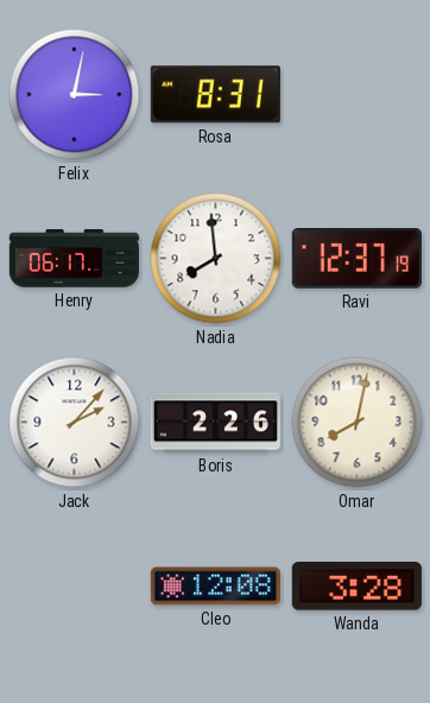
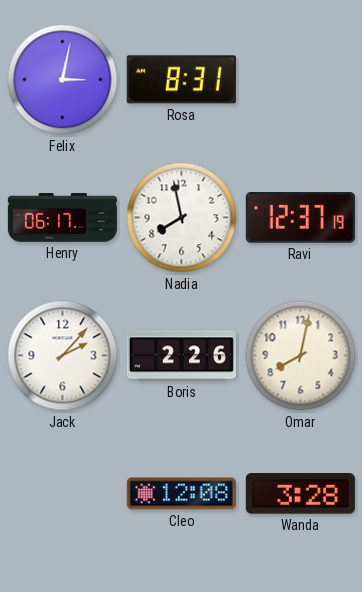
Nadia: 7:59 -> 7:58
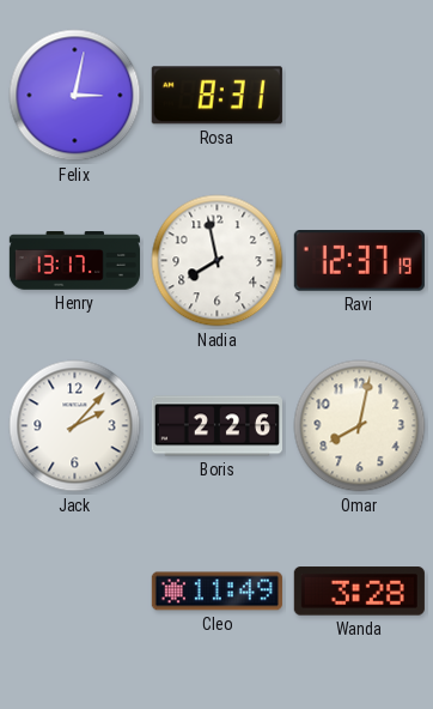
Henry: 06:17 -> 13:17
Cleo: 12:08 -> 11:49
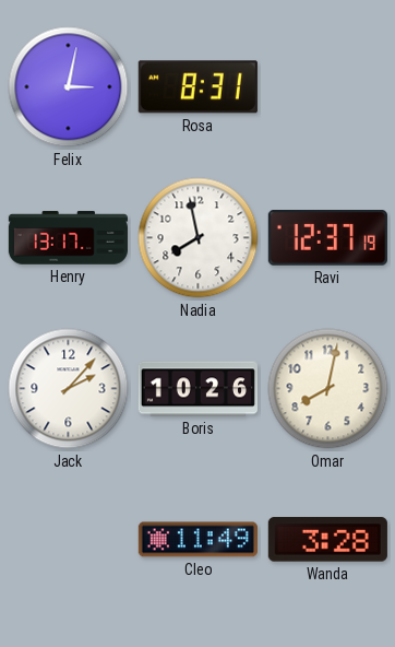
Boris: 2:26 -> 10:26
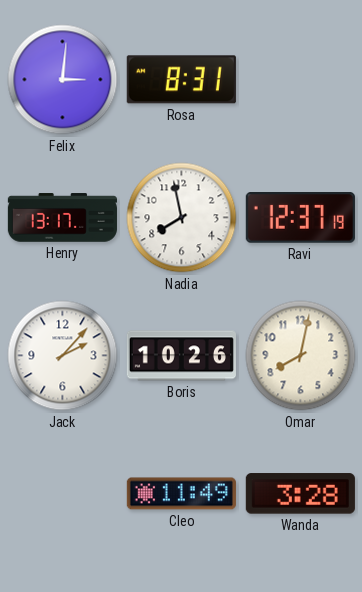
Felix: 3:02 -> 3:01
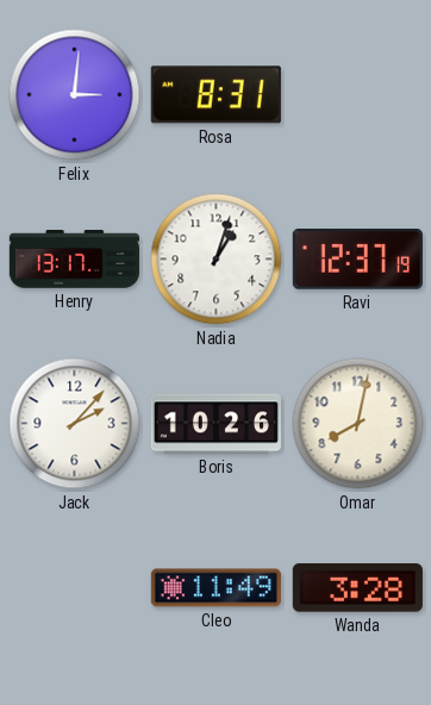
Nadia: 7:58 -> 1:03
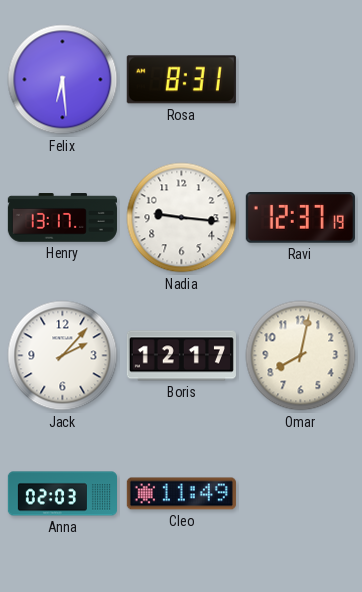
Felix: 3:01 -> 6:29
Nadia: 1:03 -> 9:16
Boris: 10:26 -> 12:17
Anna: none -> 02:03
Wanda: 3:28 -> none
